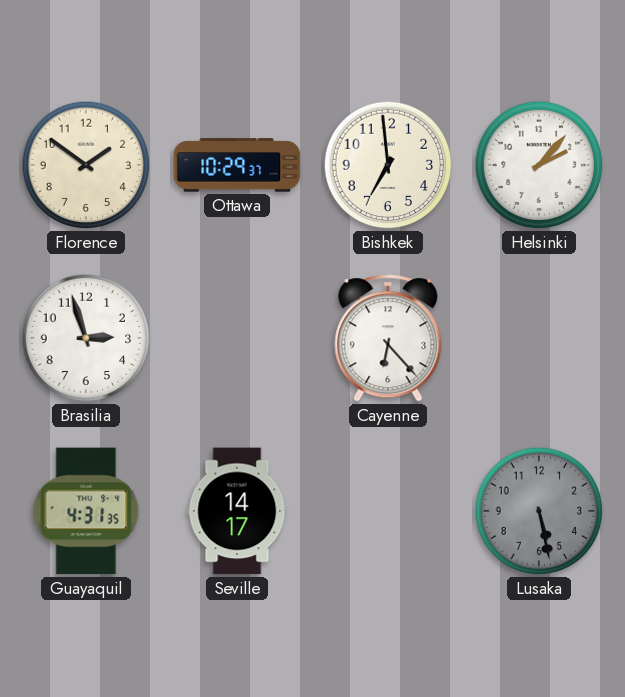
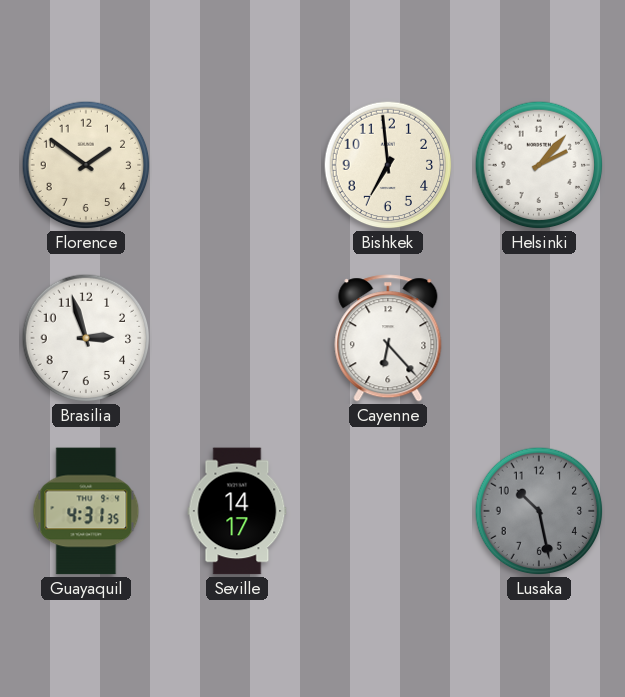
Ottawa: 10:29 -> none
Lusaka: 5:28 -> 10:28
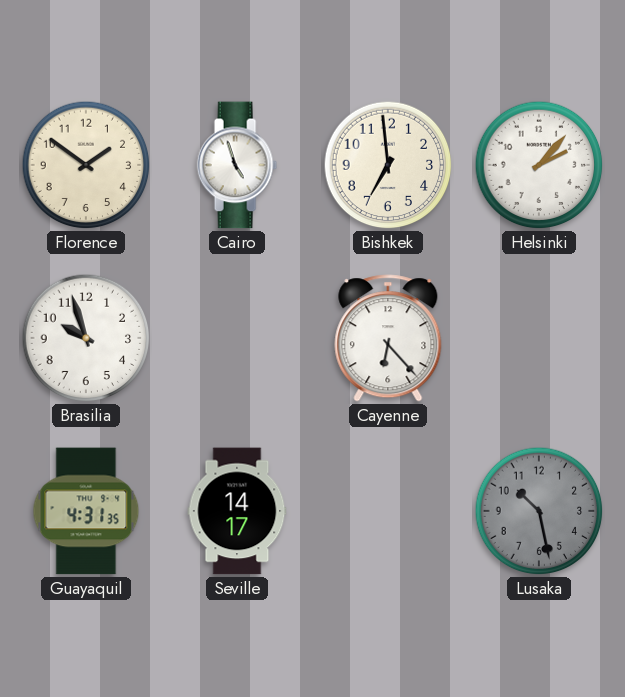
Cairo: none -> 4:57
Brasilia: 2:57 -> 9:57
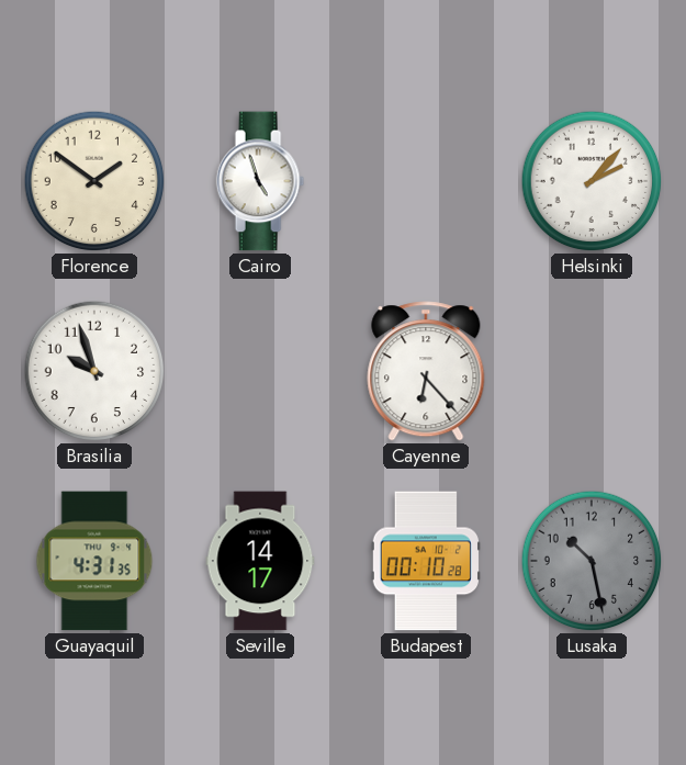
Bishkek: 6:59 -> none
Budapest: none -> 00:10
